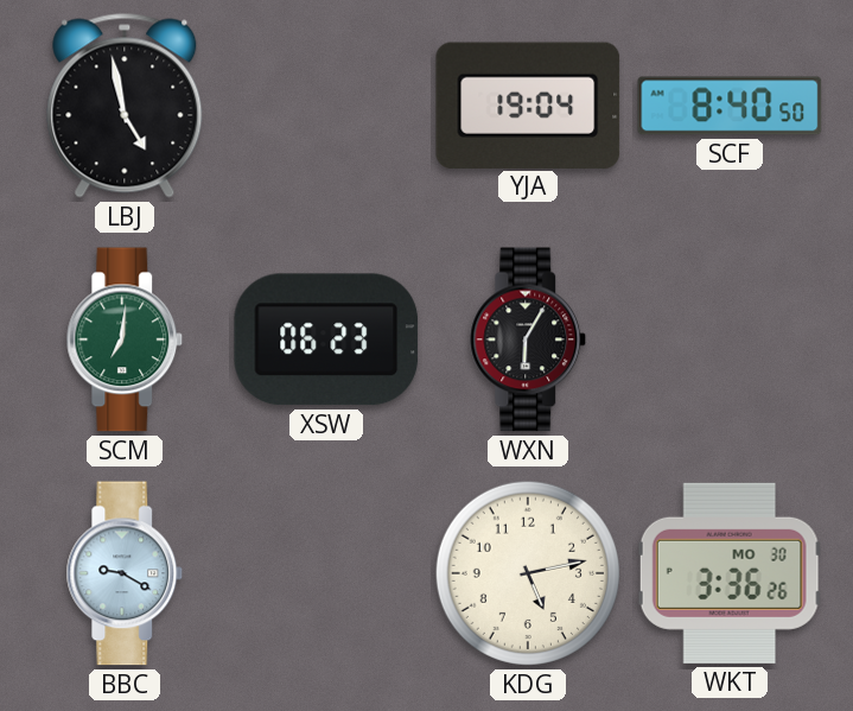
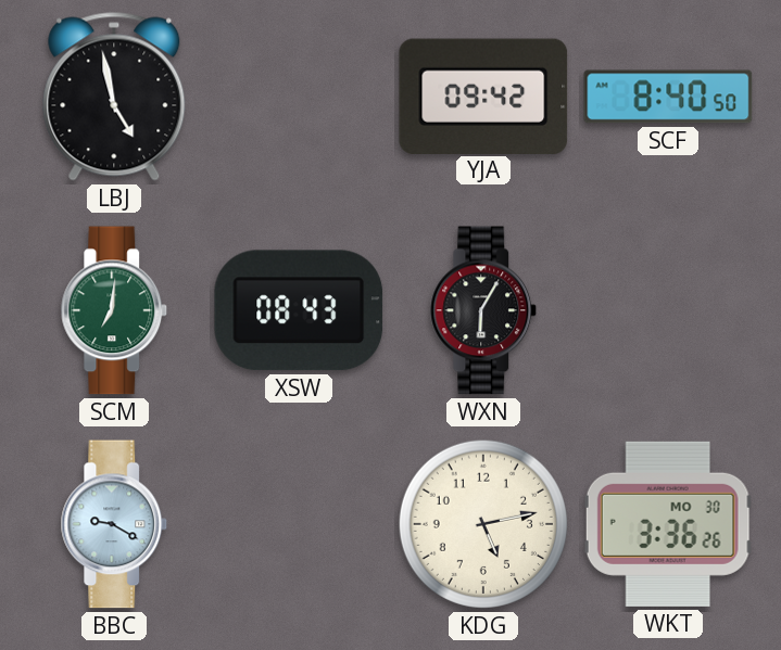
YJA: 19:04 -> 09:42
XSW: 06:23 -> 08:43
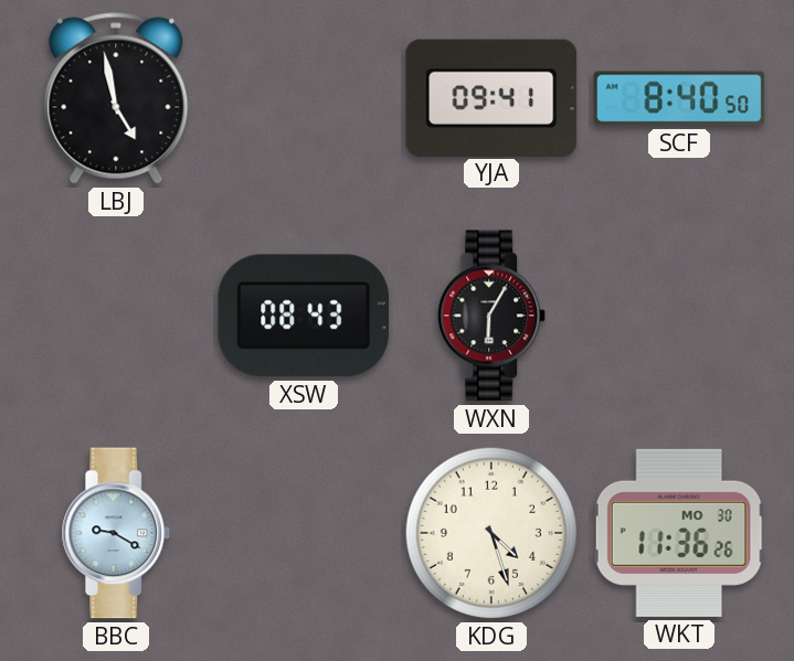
YJA: 09:42 -> 09:41
SCM: 7:01 -> none
KDG: 5:13 -> 4:27
WKT: 3:36 -> 11:36
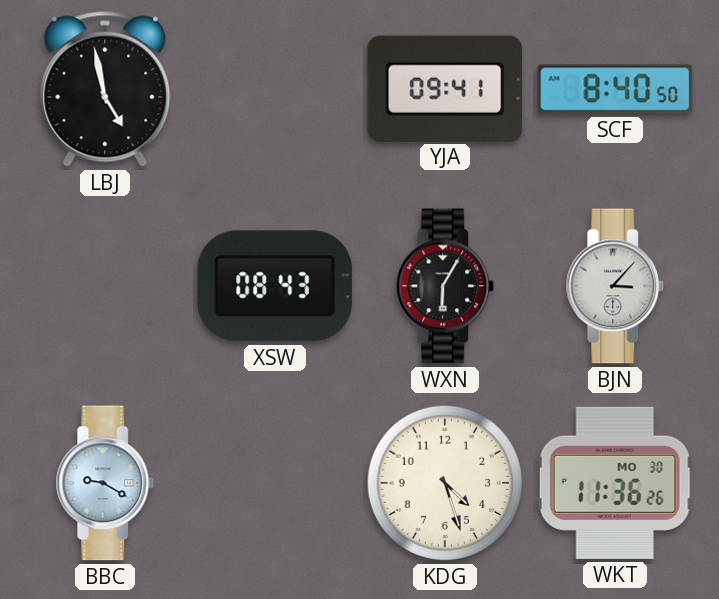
BJN: none -> 3:07
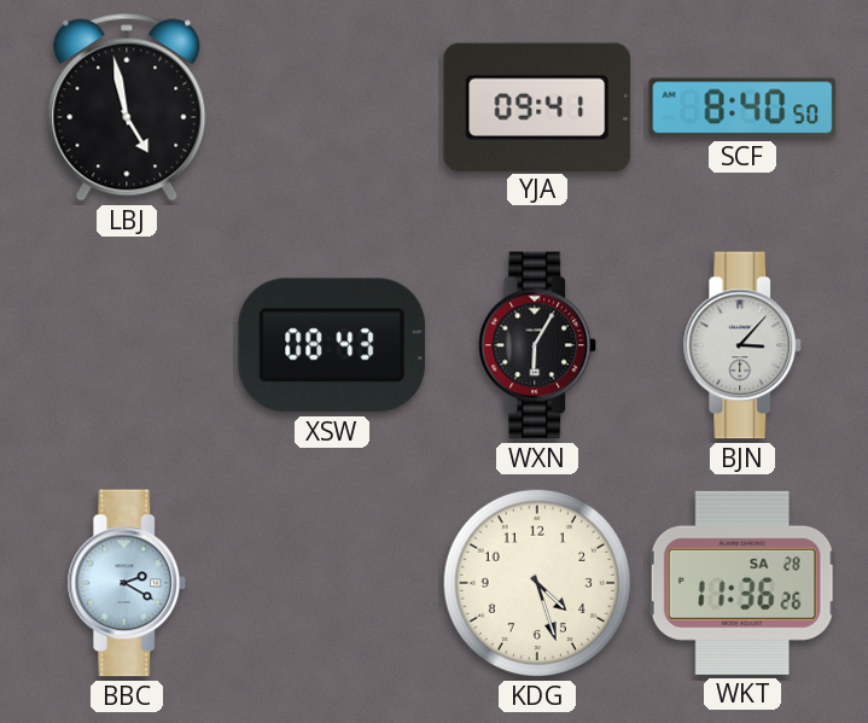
BBC: 9:20 -> 2:20
WKT date: MO 30 -> SA 28
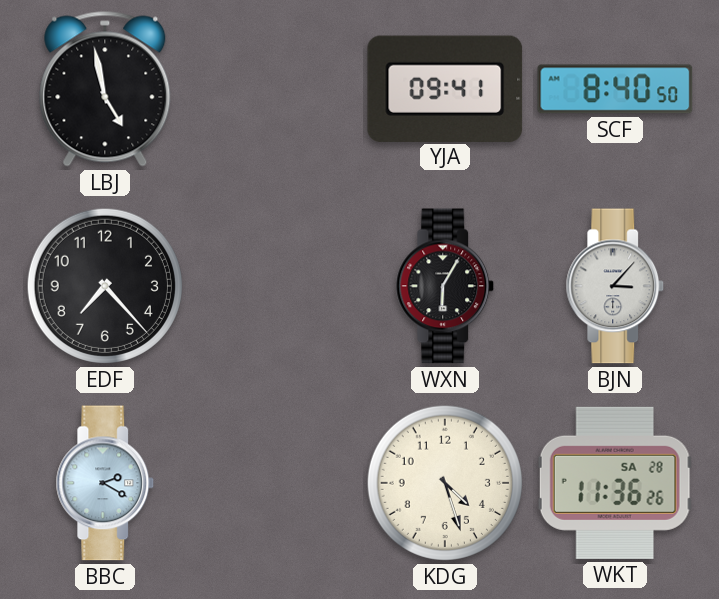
EDF: none -> 7:23
XSW: 08:43 -> none
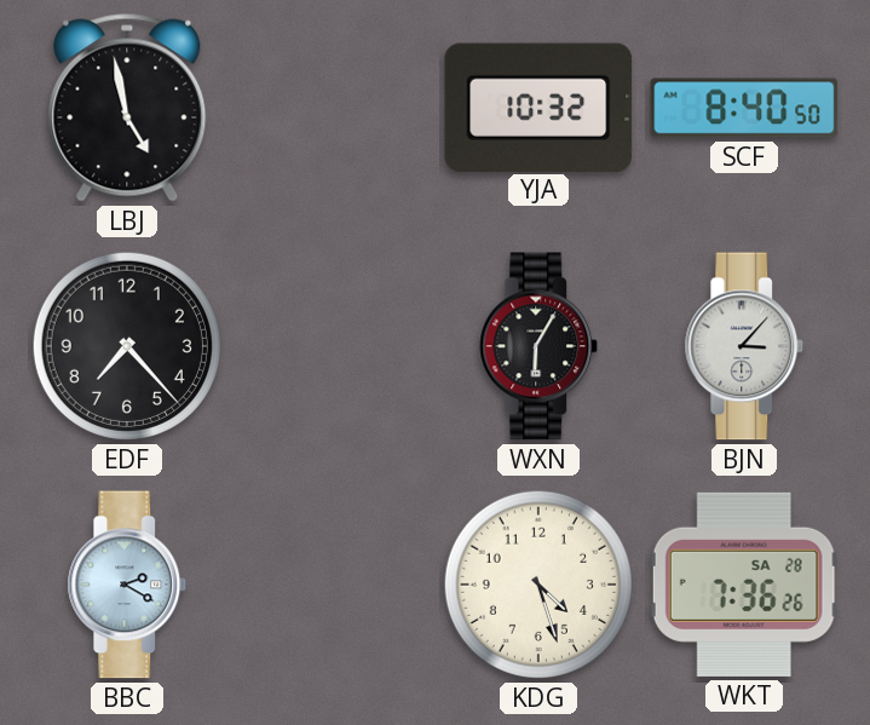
YJA: 09:41 -> 10:32
WKT: 11:36 -> 7:36
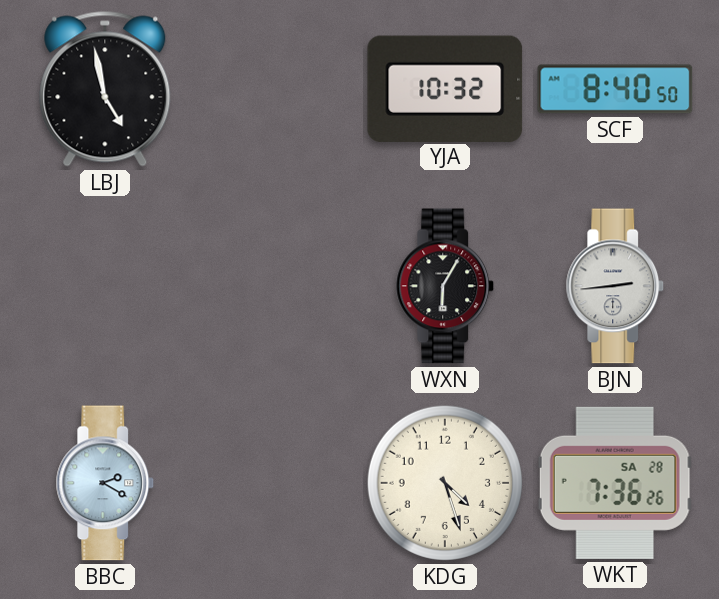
EDF: 7:23 -> none
BJN: 3:07 -> 2:44
